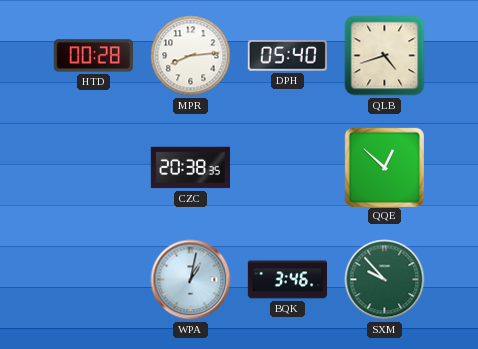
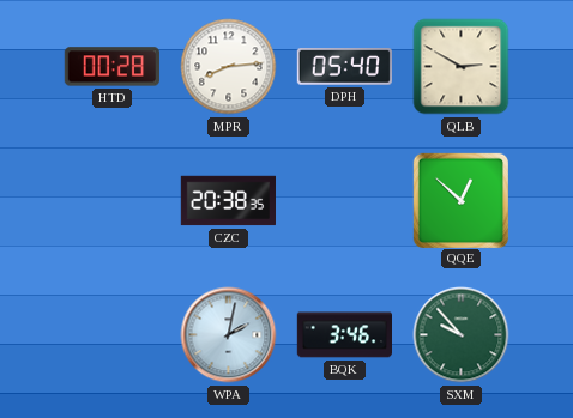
QLB: 4:42 -> 2:50
WPA: 1:02 -> 2:02
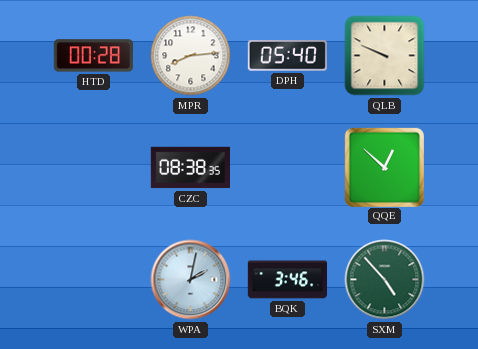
QLB: 2:50 -> 9:49
CZC: 20:38 -> 08:38
SXM: 9:53 -> 4:53
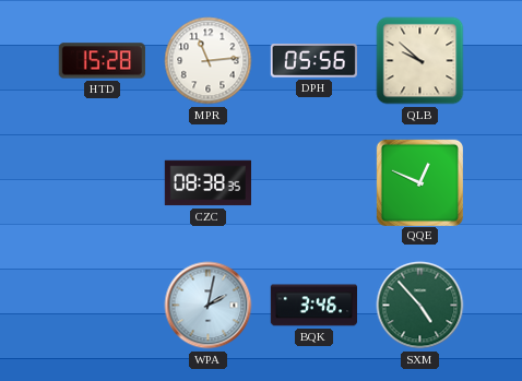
HTD: 00:28 -> 15:28
MPR: 8:14 -> 11:14
DPH: 05:40 -> 05:56
QLB: 9:49 -> 9:52
QQE: 12:52 -> 12:49
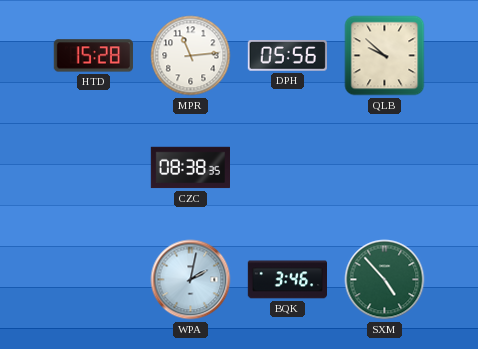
QQE: 12:49 -> none
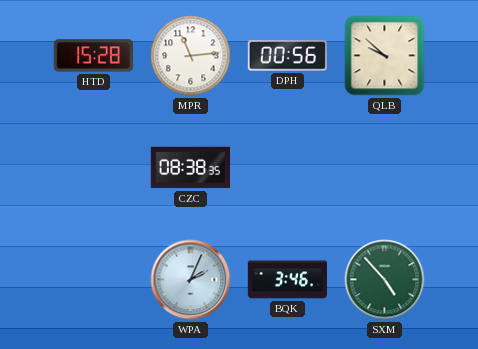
DPH: 05:56 -> 00:56
WPA: 2:02 -> 2:04
